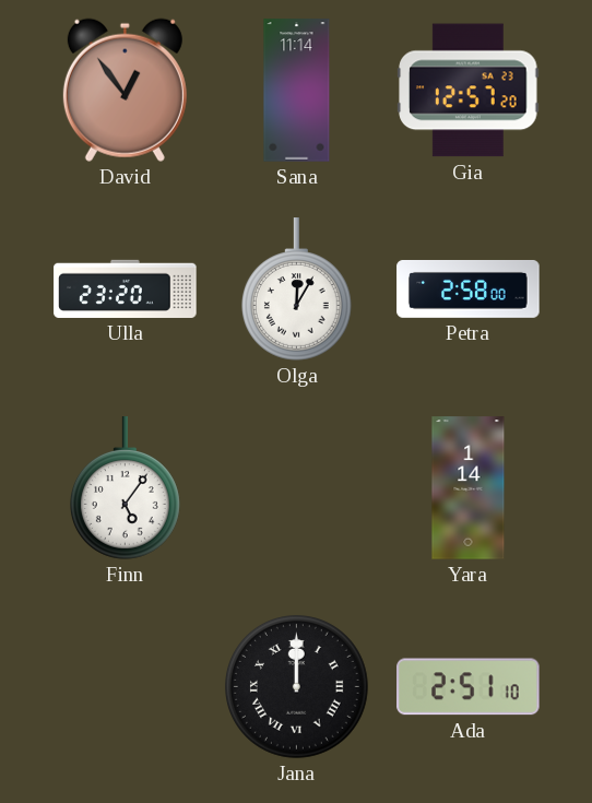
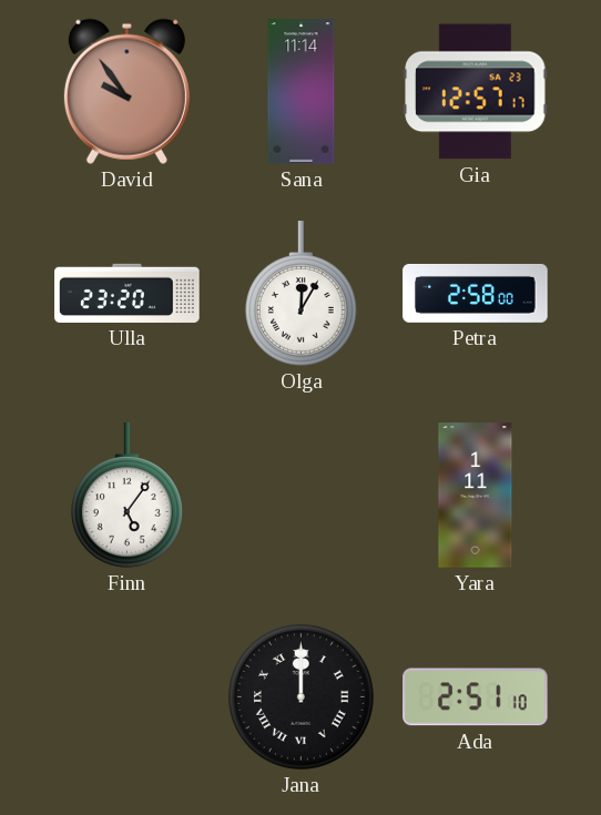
David: 12:54 -> 9:54
Gia: 12:57:20 -> 12:57:17
Yara: 1:14 -> 1:11
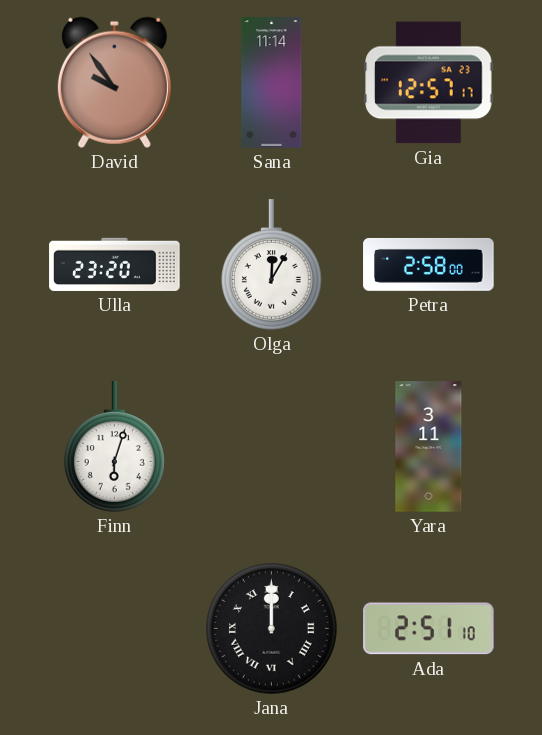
Finn: 5:06 -> 6:03
Yara: 1:11 -> 3:11
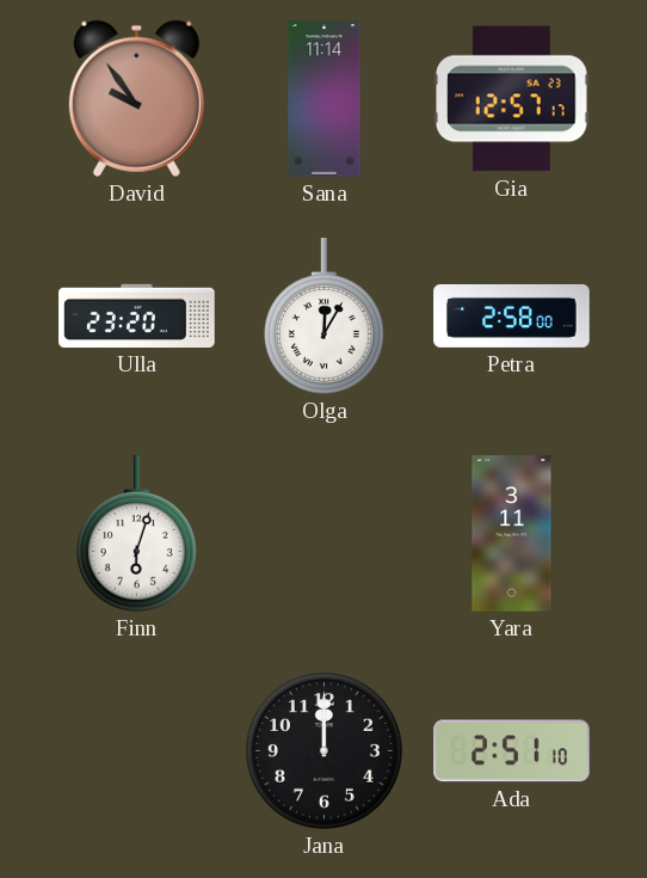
Jana numerals: Roman -> Arabic
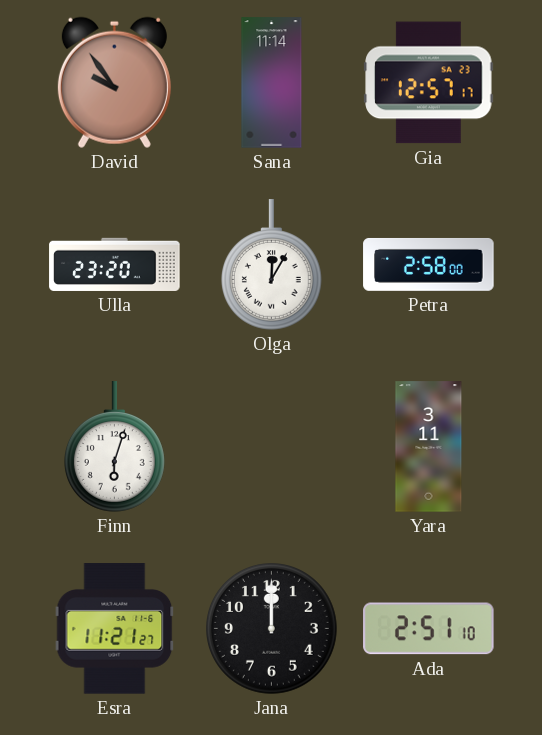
Esra: none -> 11:21
